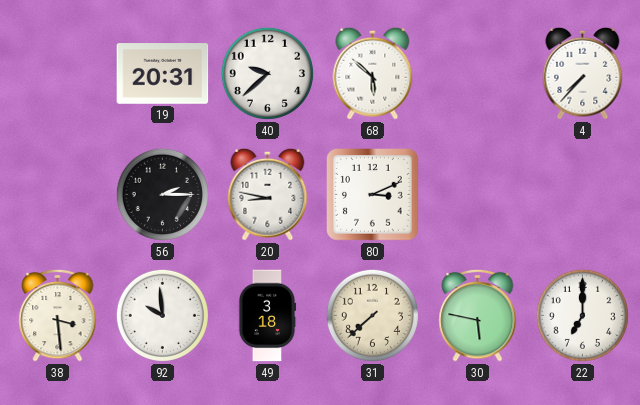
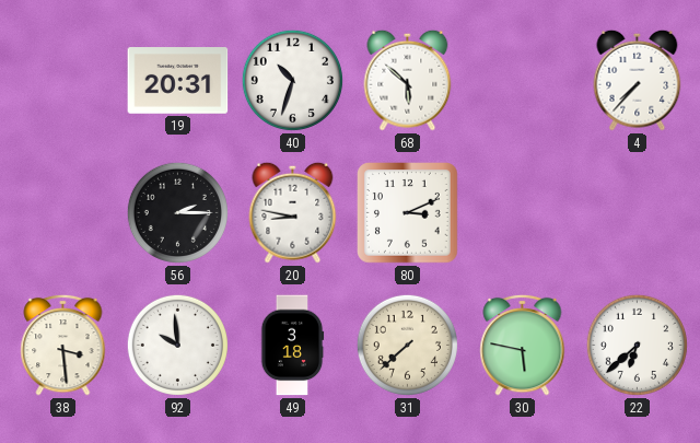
40: 9:38 -> 10:33
22: 7:00 -> 6:38
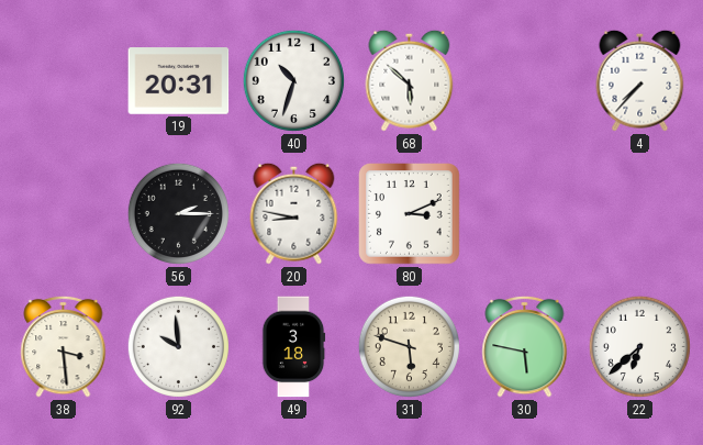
31: 7:38 -> 5:48
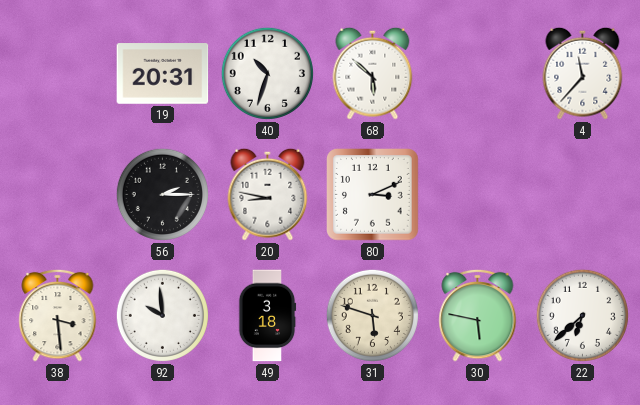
4: 7:37 -> 11:37
